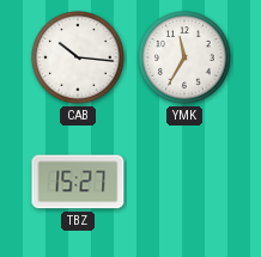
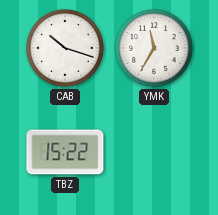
CAB: 10:16 -> 10:18
TBZ: 15:27 -> 15:22
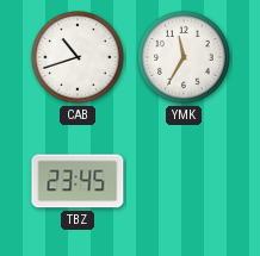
CAB: 10:18 -> 10:42
TBZ: 15:22 -> 23:45
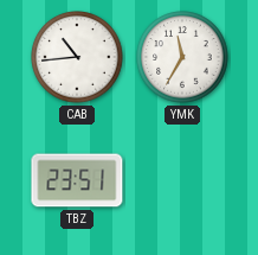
CAB: 10:42 -> 10:44
TBZ: 23:45 -> 23:51
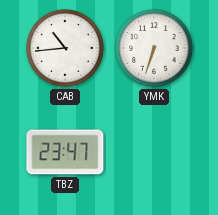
YMK: 11:35 -> 6:33
TBZ: 23:51 -> 23:47
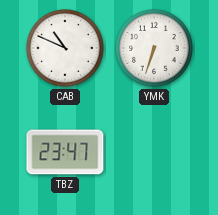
CAB: 10:44 -> 10:49
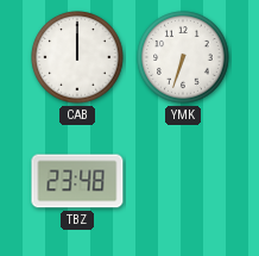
CAB: 10:49 -> 12:00
TBZ: 23:47 -> 23:48
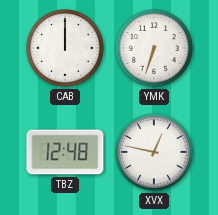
TBZ: 23:48 -> 12:48
XVX: none -> 12:47
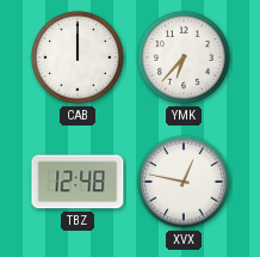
YMK: 6:33 -> 6:37
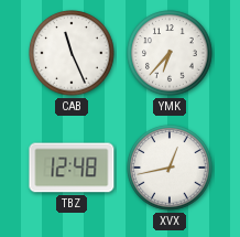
CAB: 12:00 -> 11:26
XVX: 12:47 -> 12:43
